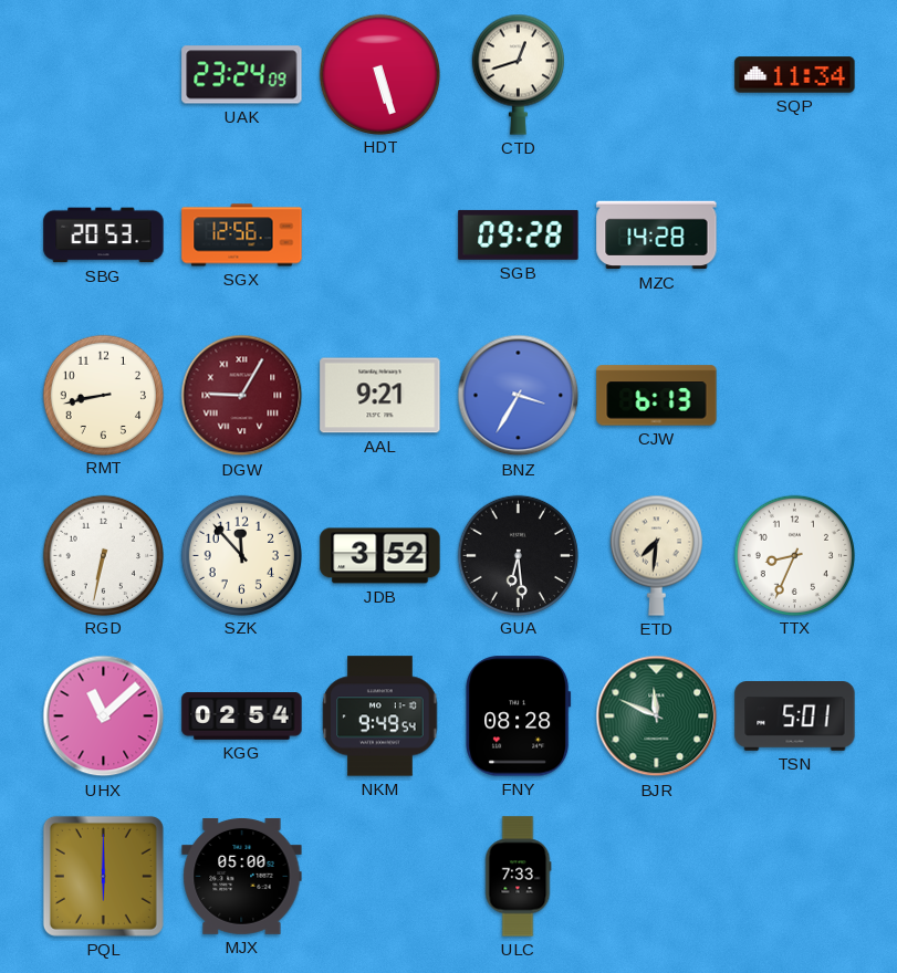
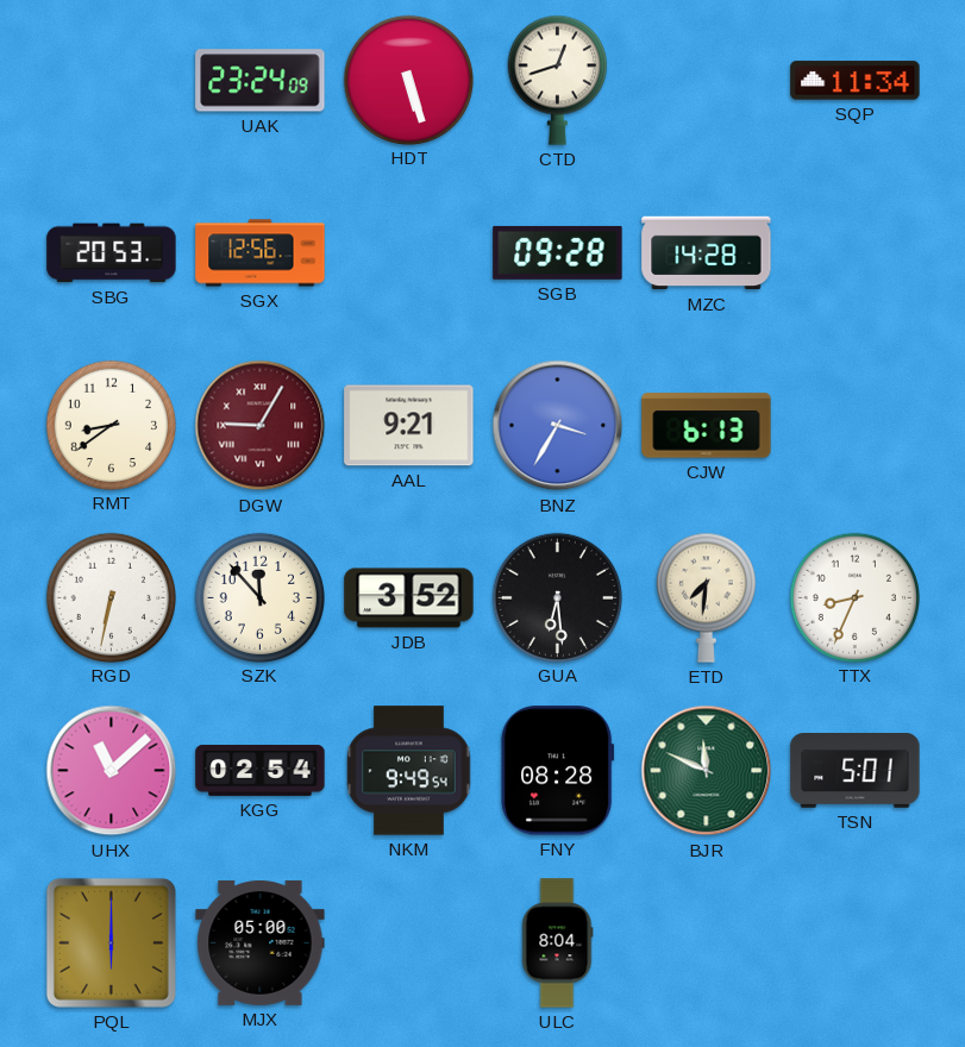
RMT: 8:43 -> 8:39
ULC: 7:33 -> 8:04
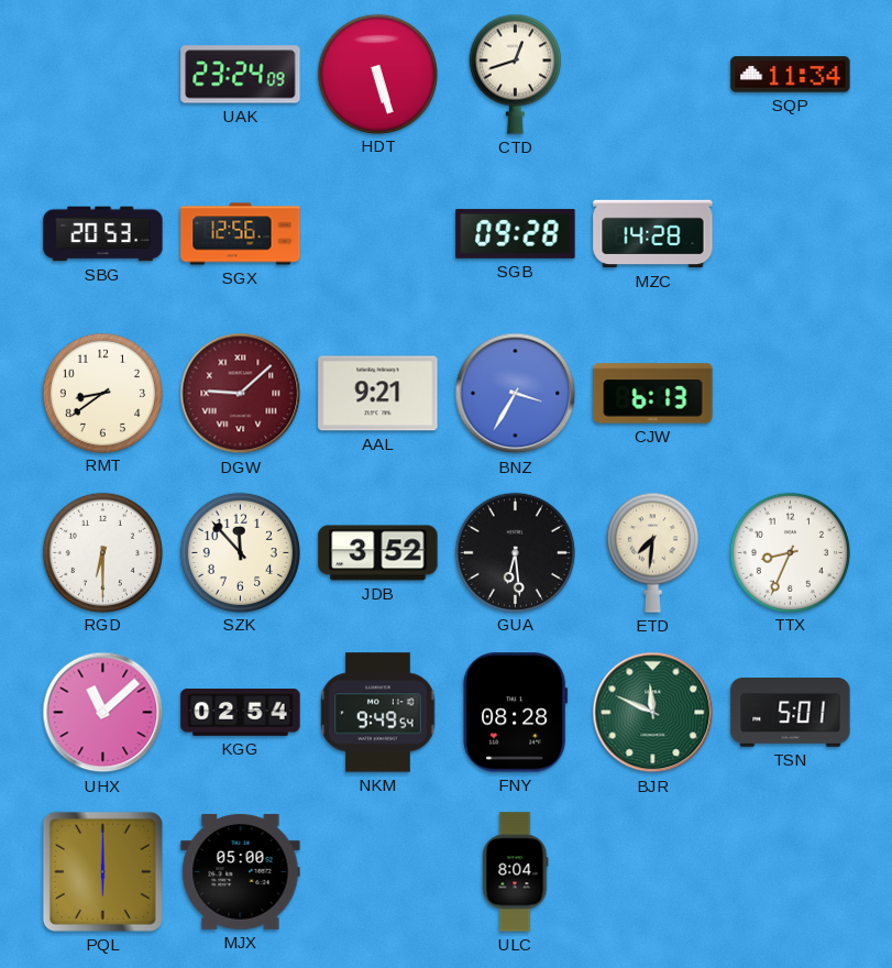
DGW: 9:05 -> 9:08
RGD: 6:32 -> 6:30
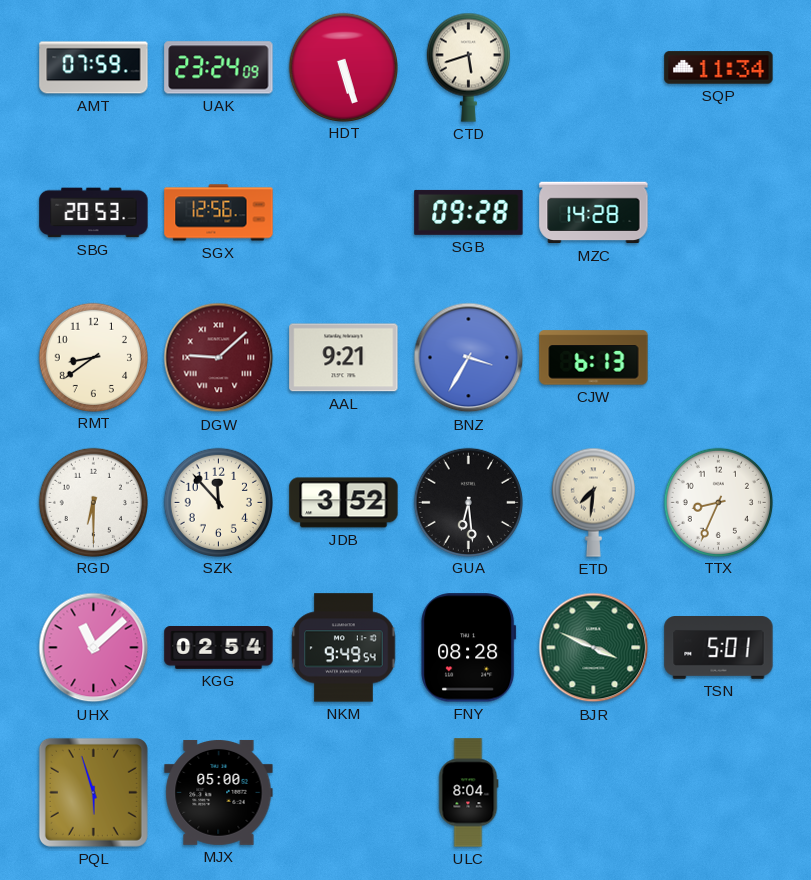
AMT: none -> 07:59
CTD: 12:42 -> 5:42
BJR: 11:49 -> 3:49
PQL: 6:00 -> 5:57
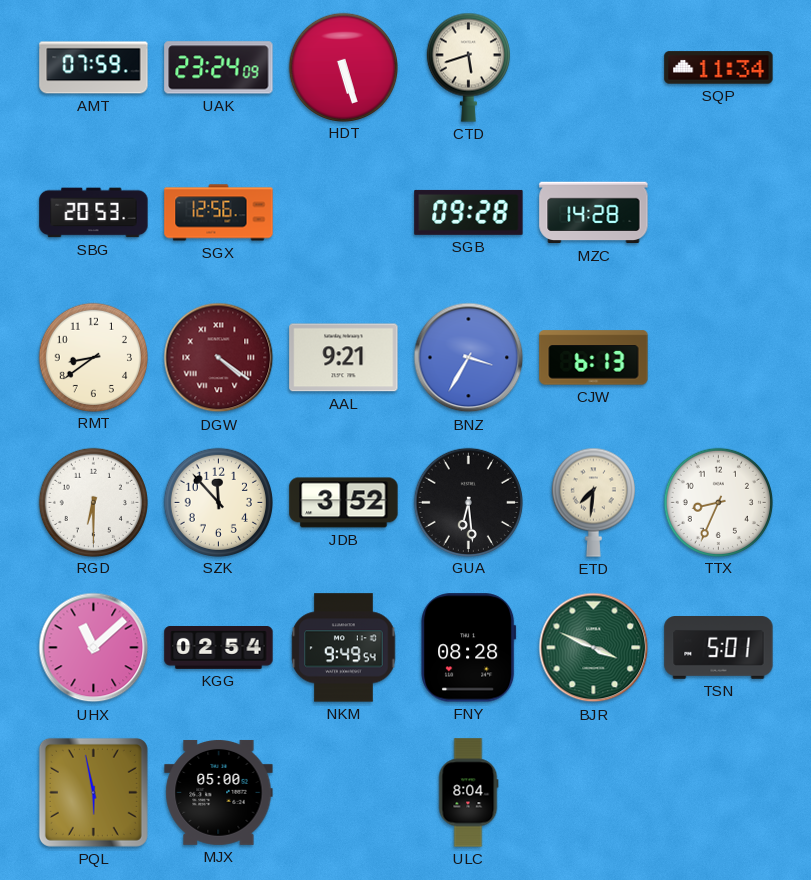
DGW: 9:08 -> 4:21
PQL: 5:57 -> 5:58
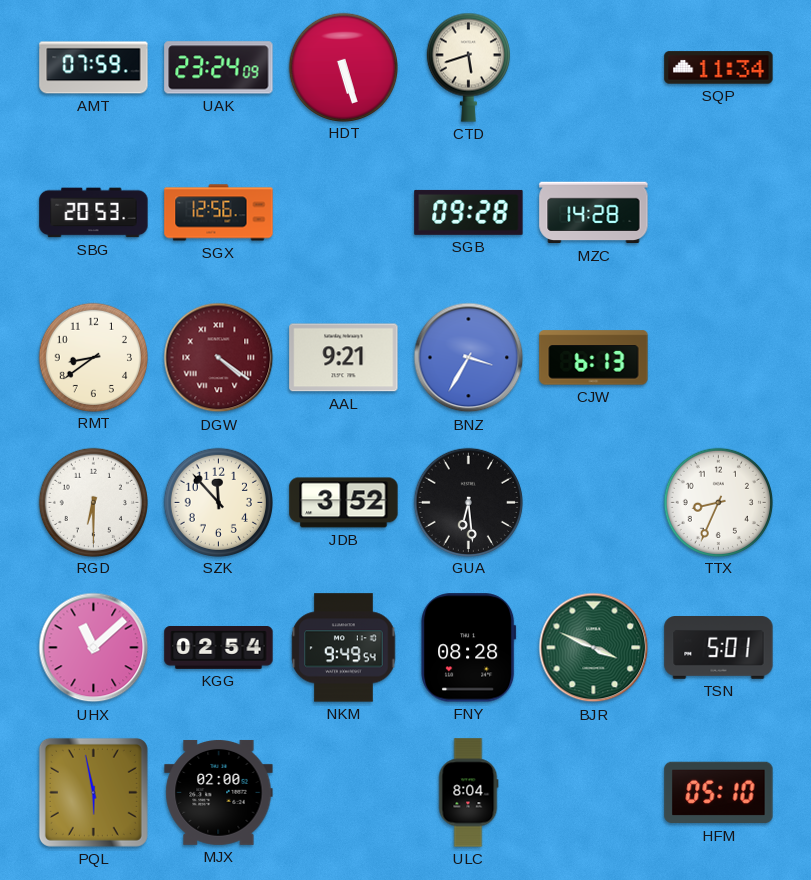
ETD: 7:31 -> none
MJX: 05:00 -> 02:00
HFM: none -> 05:10
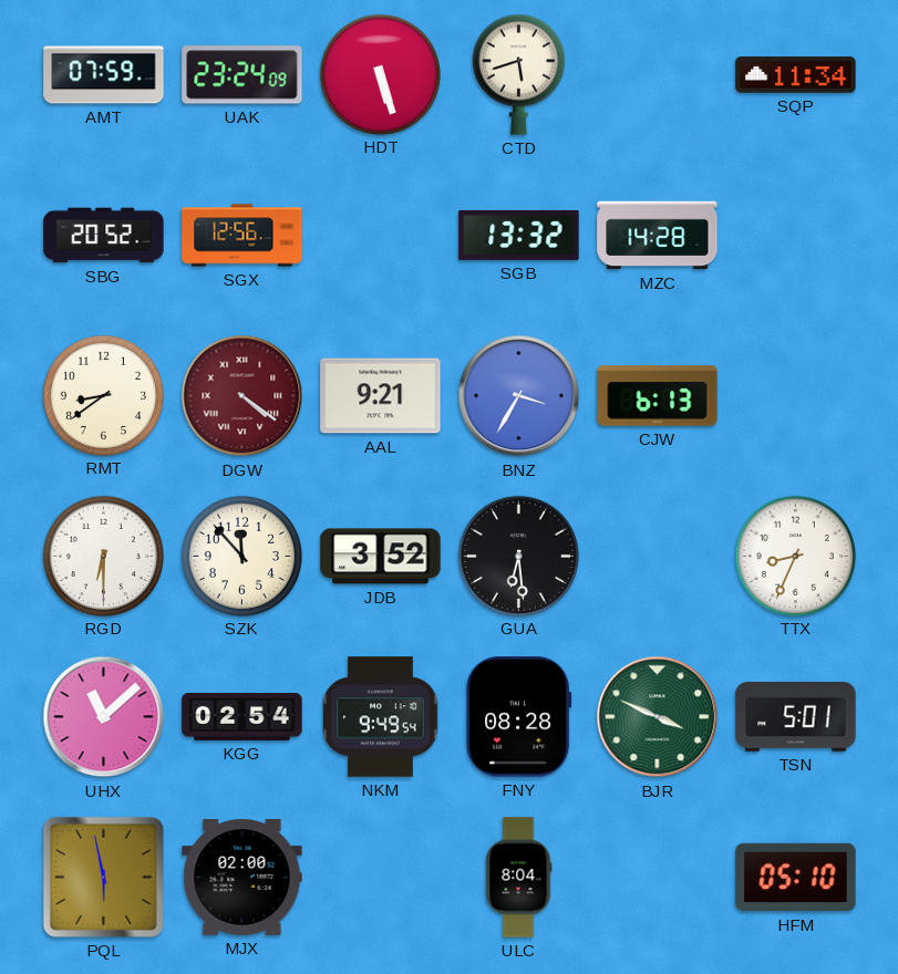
SBG: 20:53 -> 20:52
SGB: 09:28 -> 13:32
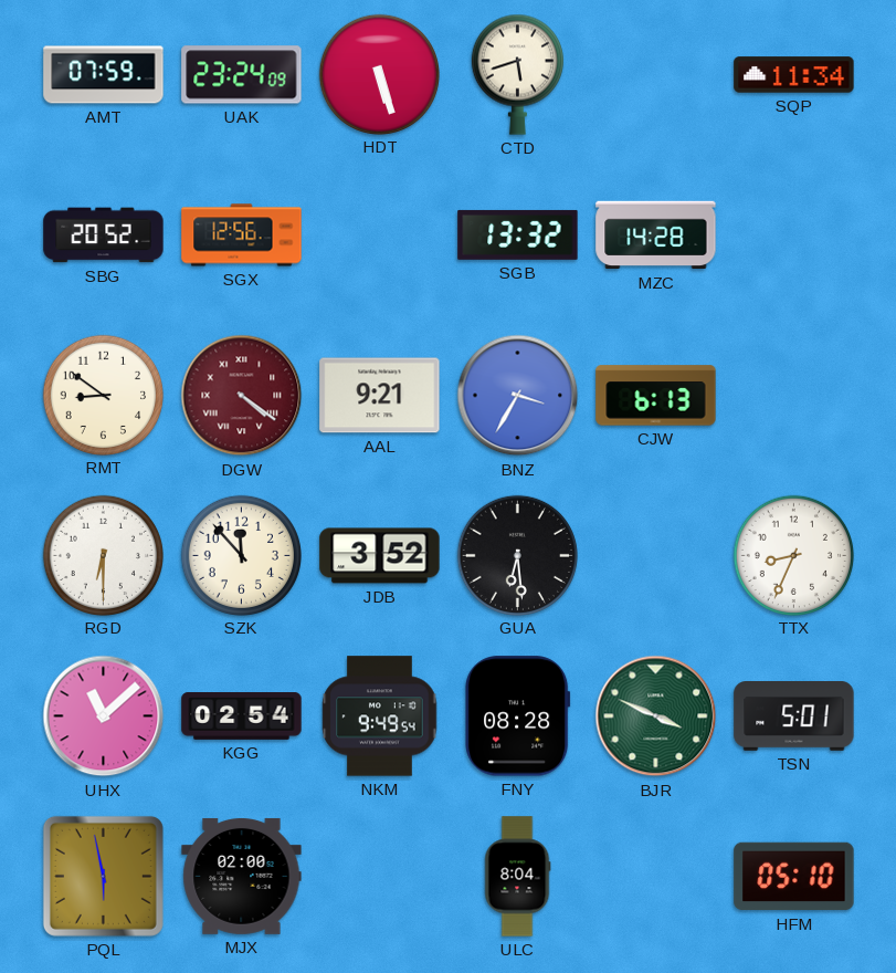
RMT: 8:39 -> 8:51
